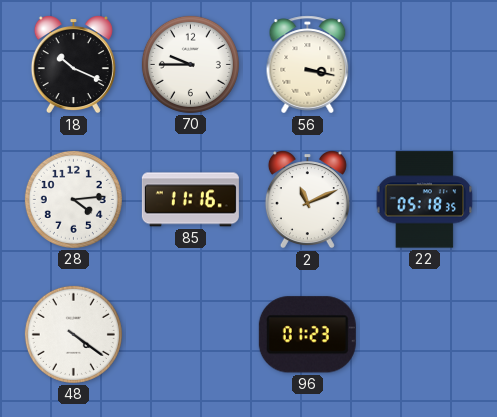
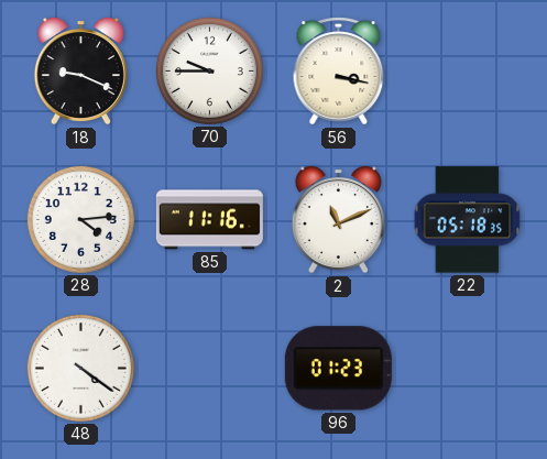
18: 10:19 -> 9:19
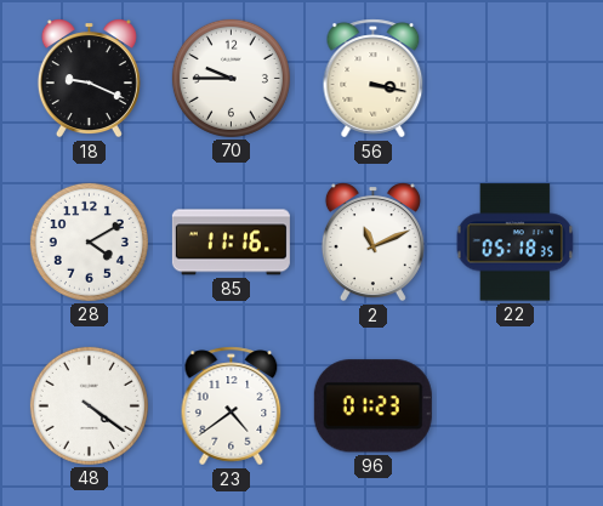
28: 4:14 -> 4:10
23: none -> 4:39
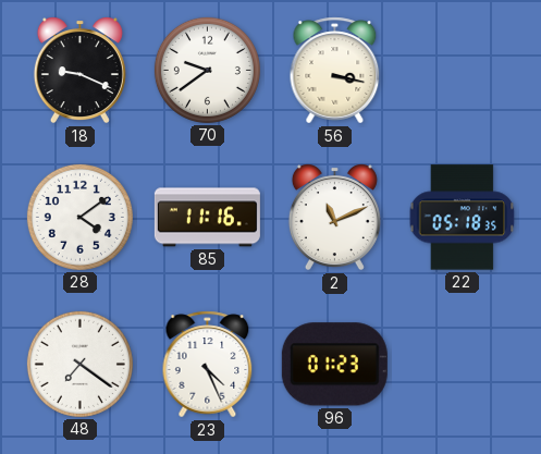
70: 9:45 -> 9:39
28: 4:10 -> 4:09
48: 4:21 -> 7:21
23: 4:39 -> 4:26
